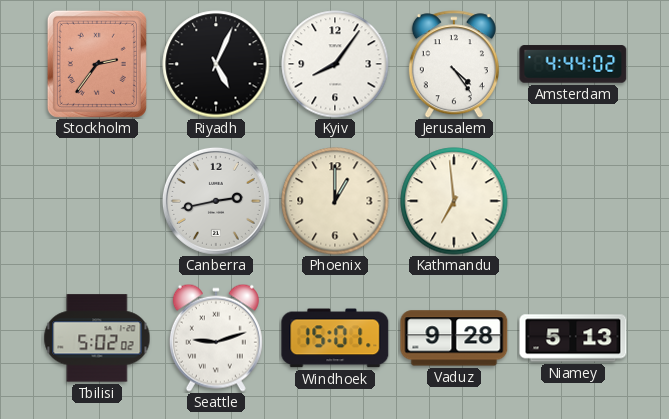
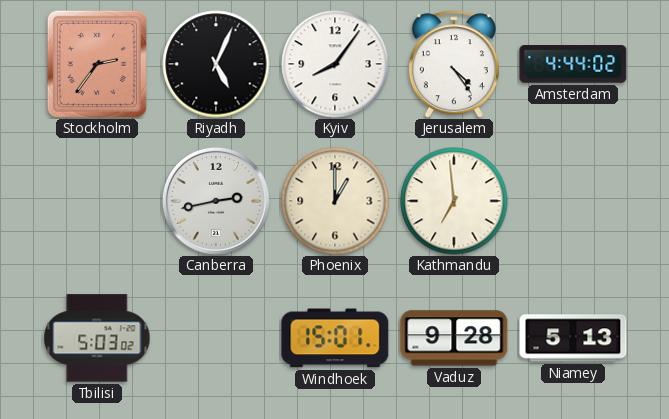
Tbilisi: 5:02 -> 5:03
Seattle: 9:12 -> none
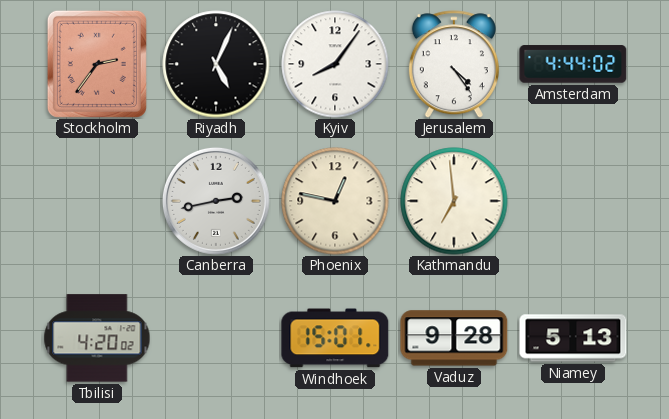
Phoenix: 1:00 -> 12:47
Tbilisi: 5:03 -> 4:20
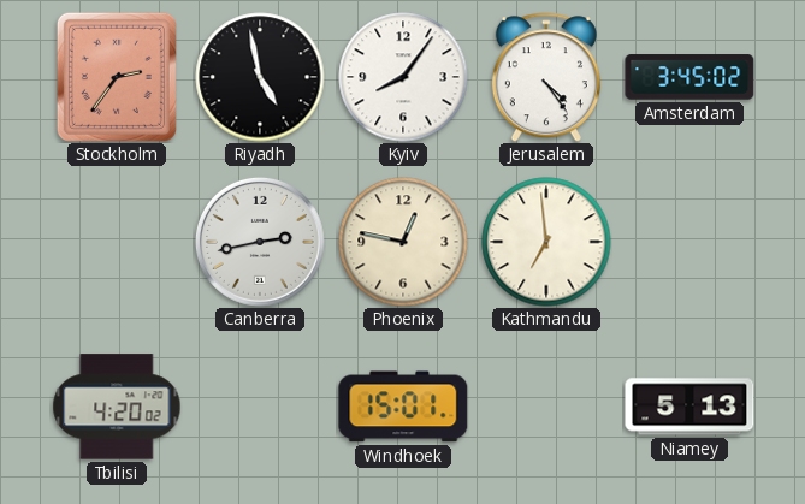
Riyadh: 5:04 -> 4:58
Amsterdam: 4:44 -> 3:45
Vaduz: 9:28 -> none
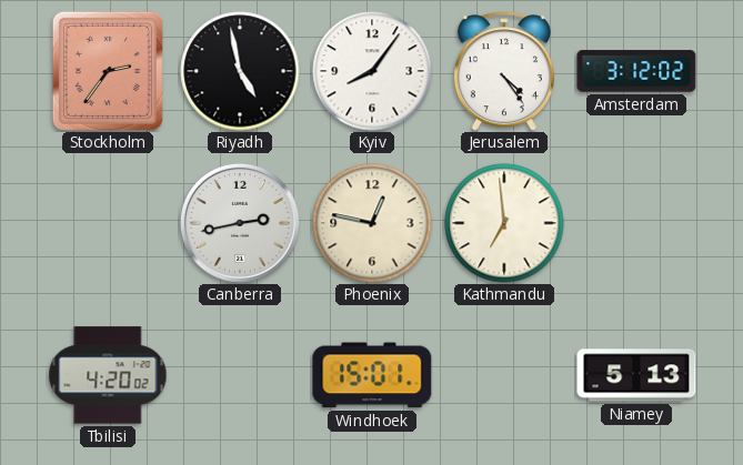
Amsterdam: 3:45 -> 3:12
